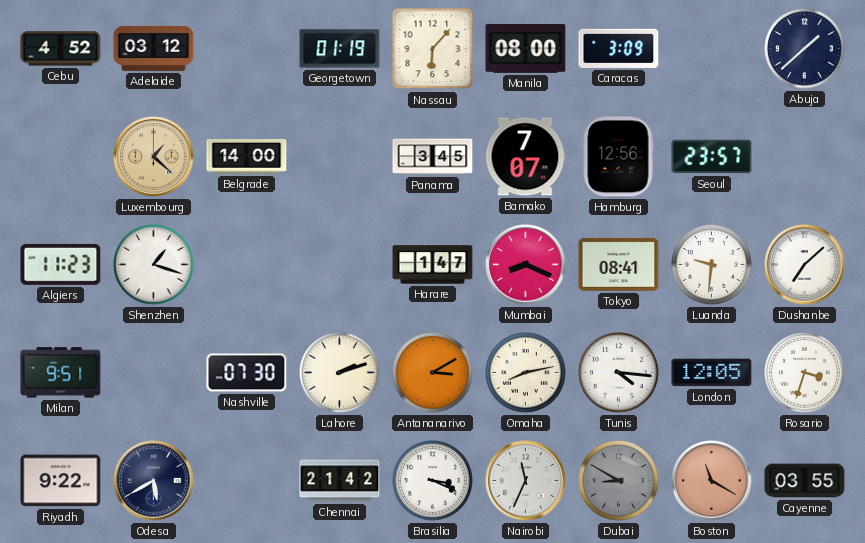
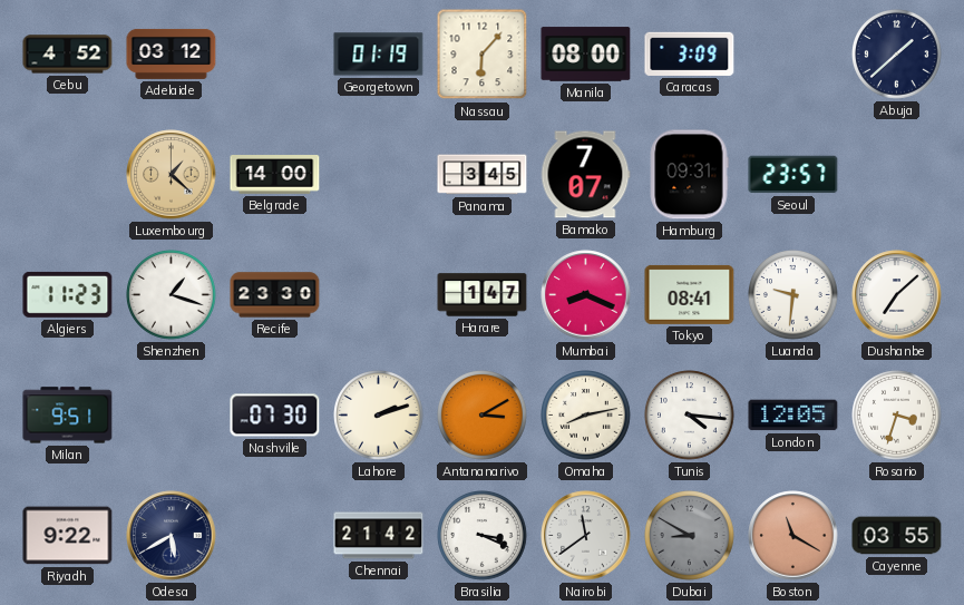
Hamburg: 12:56 -> 09:31
Recife: none -> 23:30
Nairobi: 11:34 -> 11:39
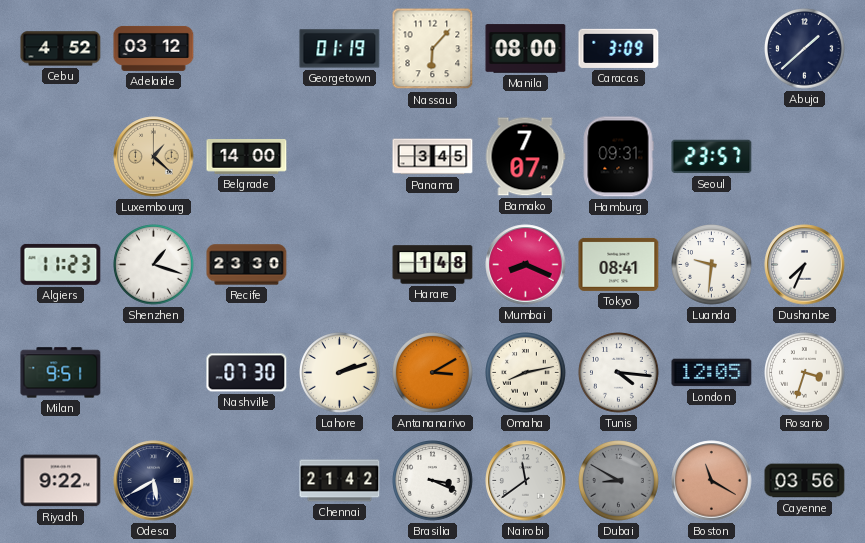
Harare: 1:47 -> 1:48
Dushanbe: 7:08 -> 7:34
Cayenne: 03:55 -> 03:56
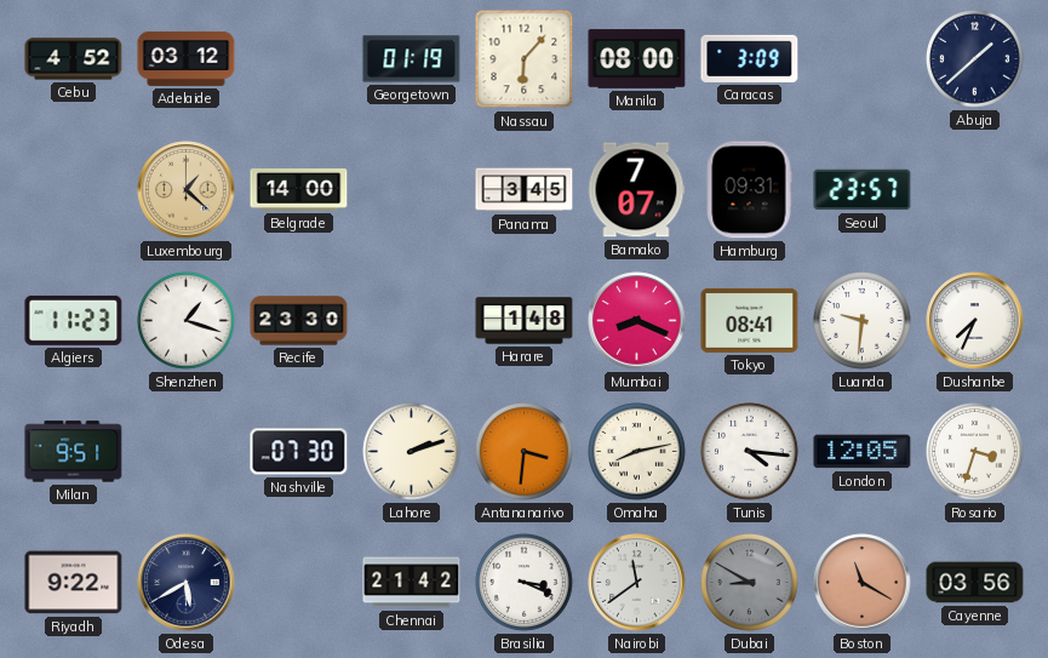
Antananarivo: 3:10 -> 3:31
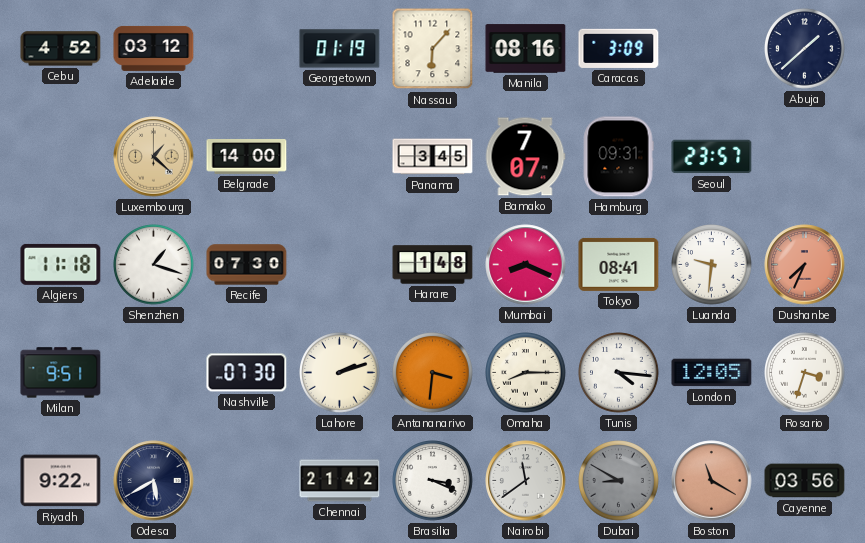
Manila: 08:00 -> 08:16
Algiers: 11:23 -> 11:18
Recife: 23:30 -> 07:30
Dushanbe dial: white -> salmon
Omaha: 8:13 -> 8:15
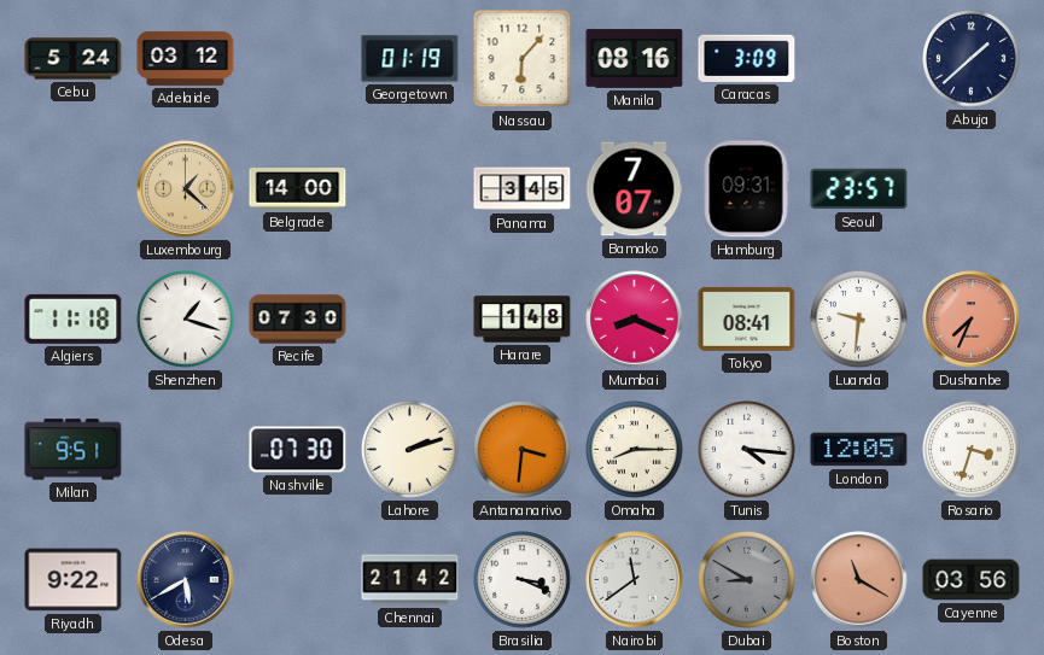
Cebu: 4:52 -> 5:24
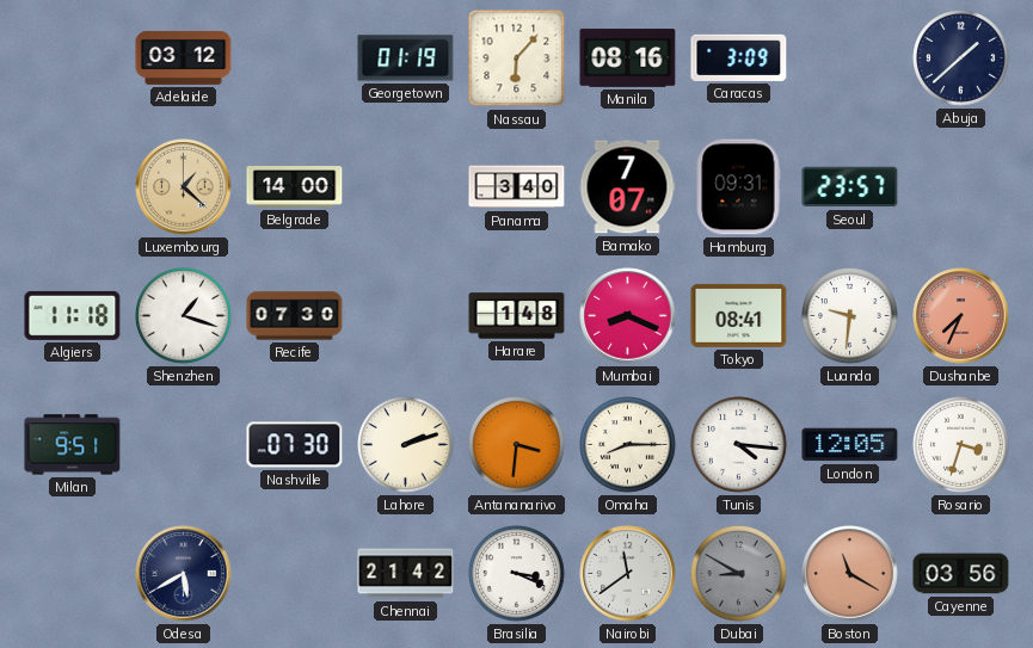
Cebu: 5:24 -> none
Panama: 3:45 -> 3:40
Riyadh: 9:22 -> none
